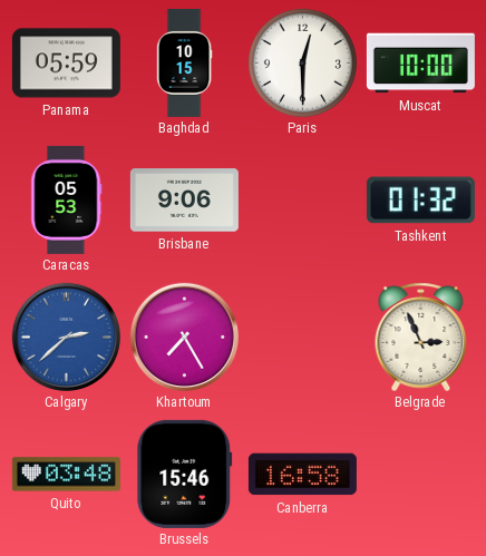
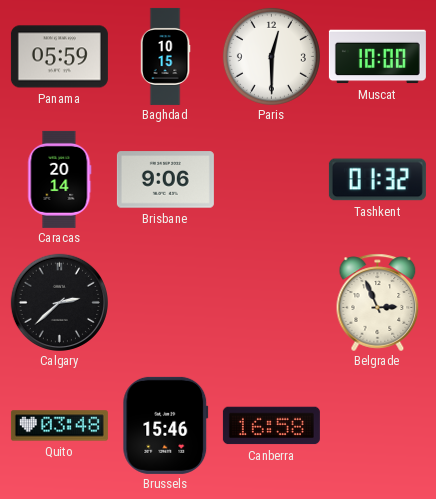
Caracas: 05:53 -> 20:14
Calgary dial: blue -> black
Khartoum: 7:25 -> none
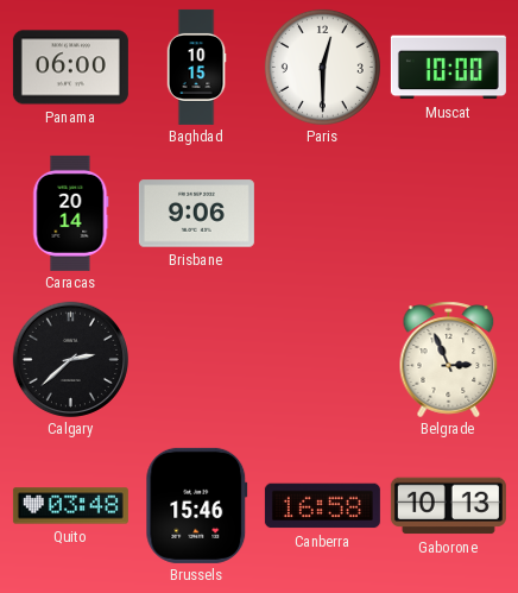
Panama: 05:59 -> 06:00
Tashkent: 01:32 -> none
Gaborone: none -> 10:13
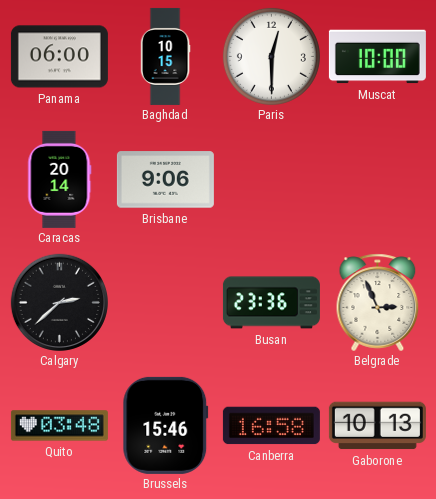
Busan: none -> 23:36
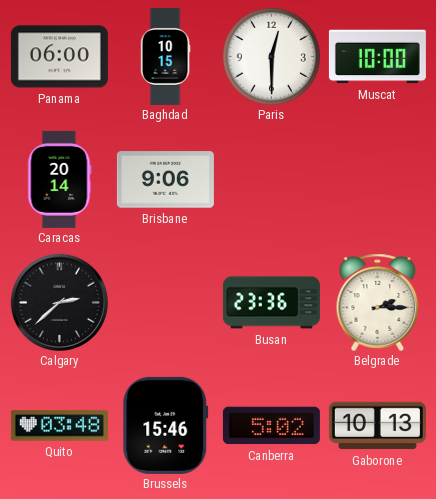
Belgrade: 2:56 -> 2:15
Canberra: 16:58 -> 5:02
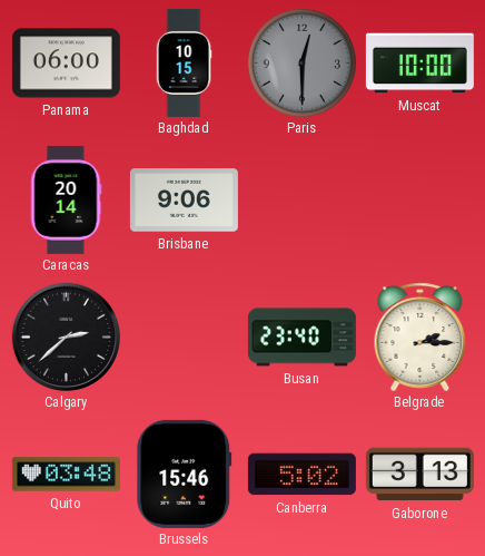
Paris dial: white -> grey
Busan: 23:36 -> 23:40
Gaborone: 10:13 -> 3:13
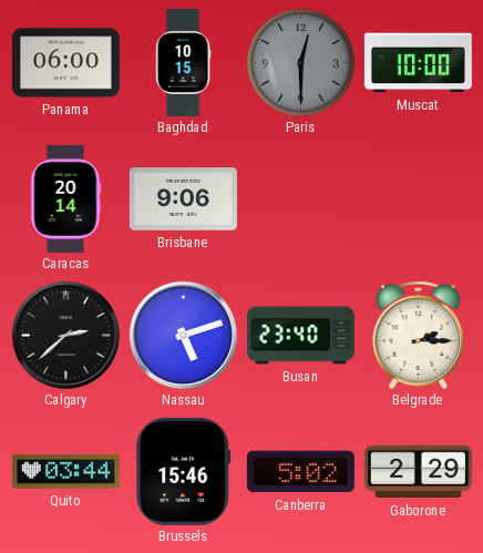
Nassau: none -> 5:12
Quito: 03:48 -> 03:44
Gaborone: 3:13 -> 2:29
